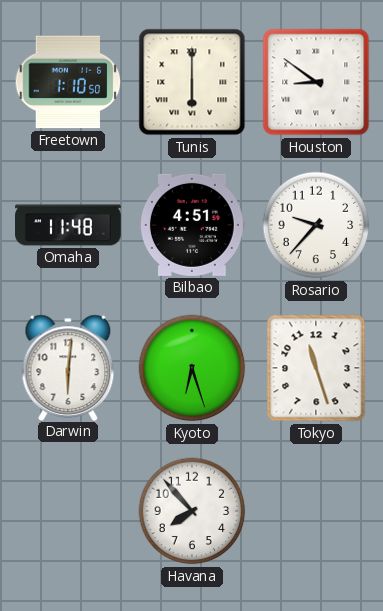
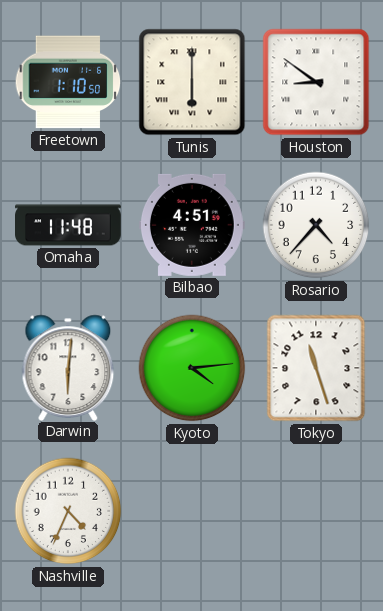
Rosario: 9:37 -> 4:37
Kyoto: 6:27 -> 4:14
Nashville: none -> 4:34
Havana: 7:53 -> none
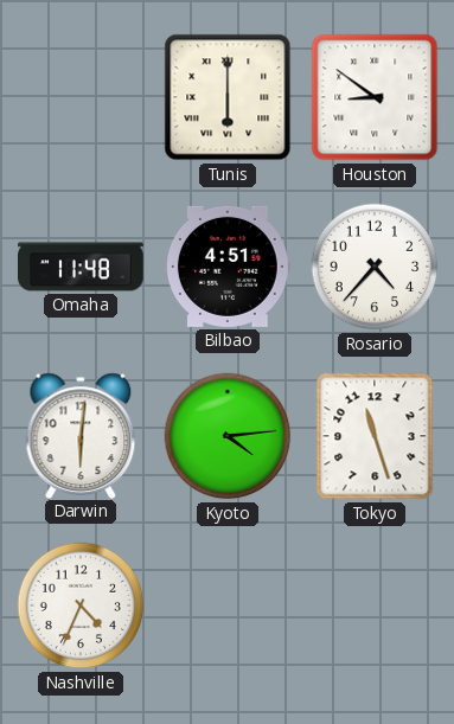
Freetown: 1:10 -> none
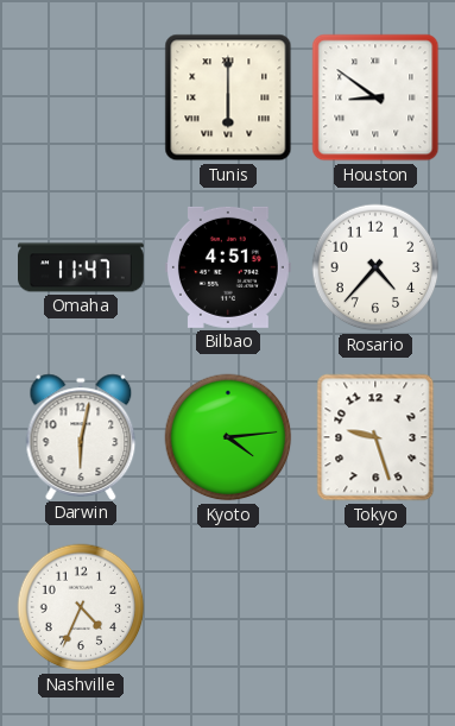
Omaha: 11:48 -> 11:47
Darwin: 6:01 -> 6:02
Tokyo: 11:27 -> 9:27
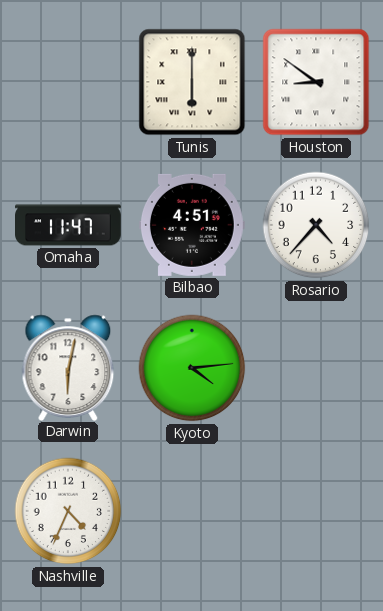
Tokyo: 9:27 -> none
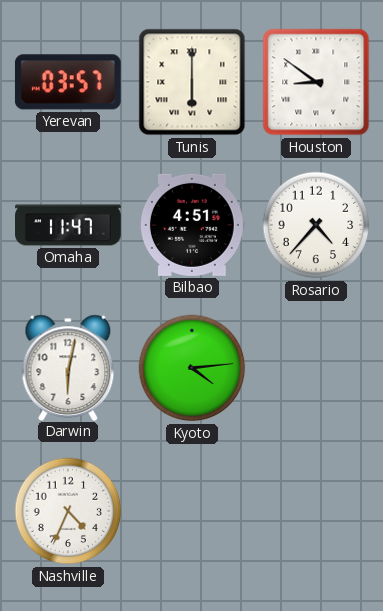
Yerevan: none -> 03:57
